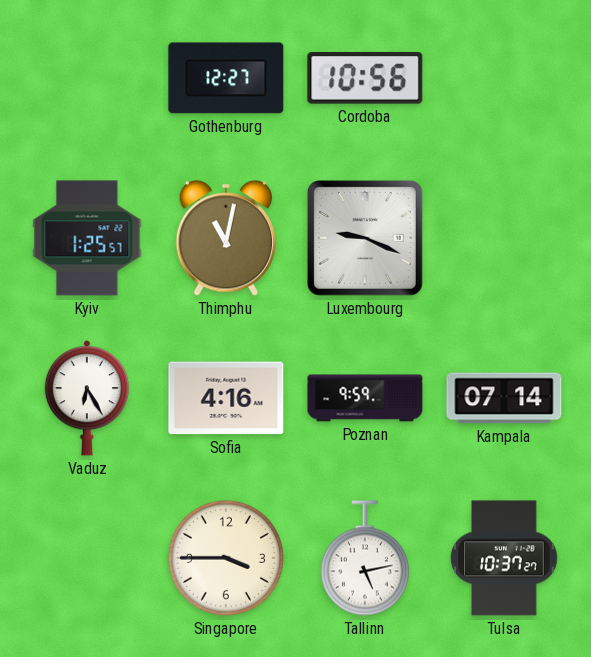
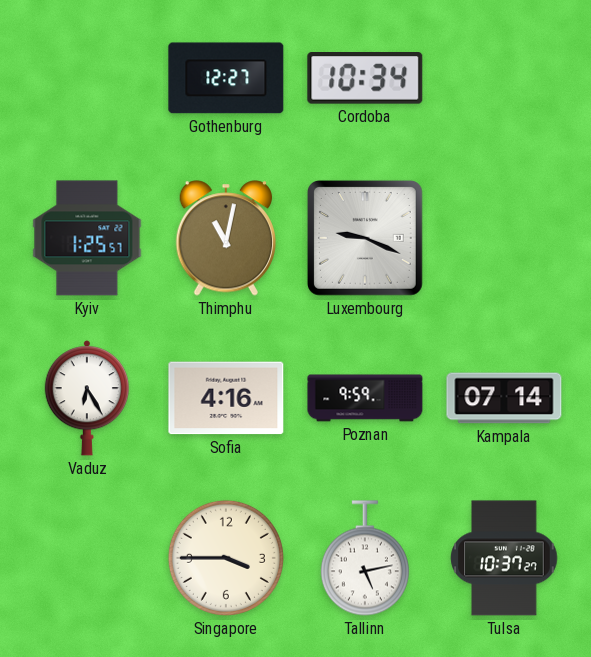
Cordoba: 10:56 -> 10:34
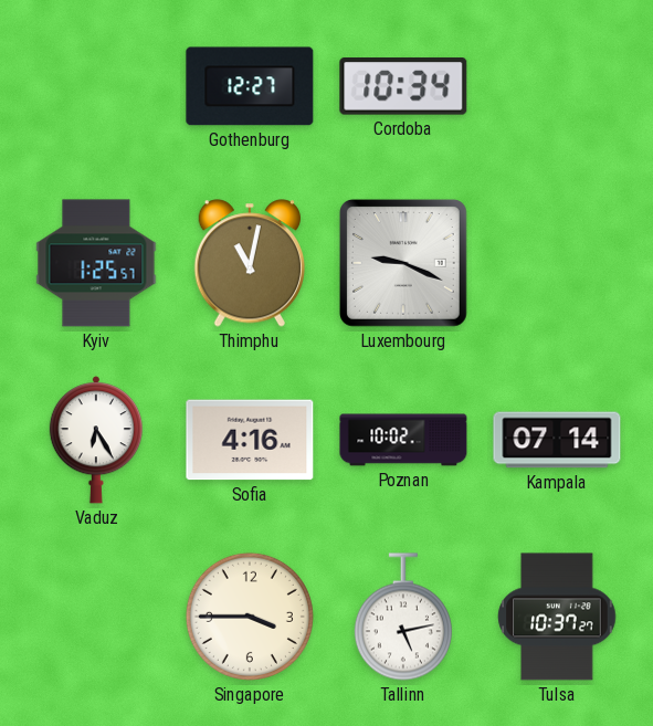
Poznan: 9:59 -> 10:02
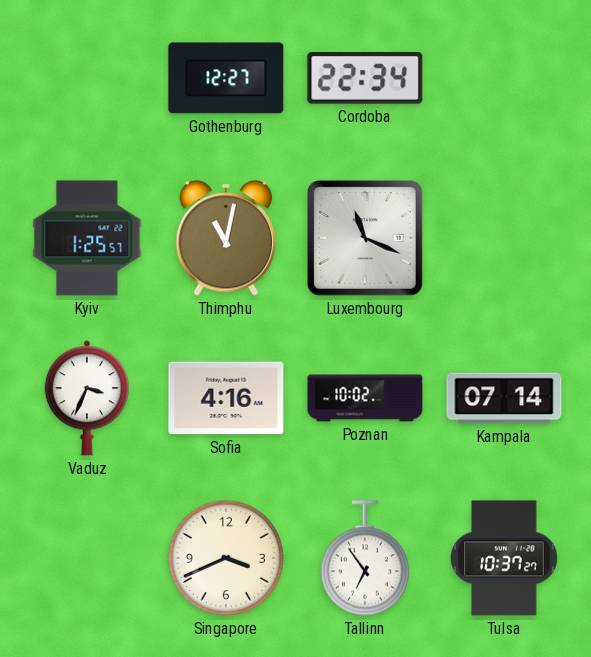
Cordoba: 10:34 -> 22:34
Luxembourg: 9:19 -> 11:19
Vaduz: 6:25 -> 3:34
Singapore: 3:45 -> 3:41
Tallinn: 5:13 -> 6:54
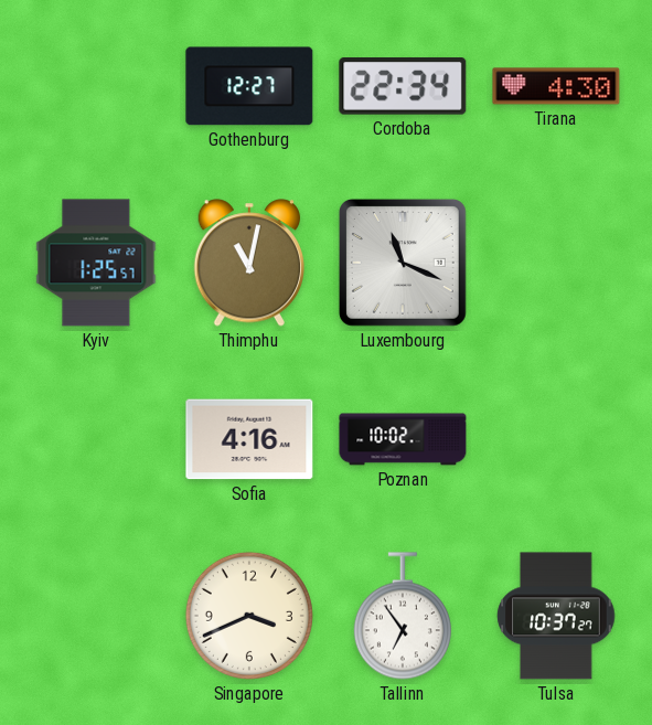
Tirana: none -> 4:30
Vaduz: 3:34 -> none
Kampala: 07:14 -> none
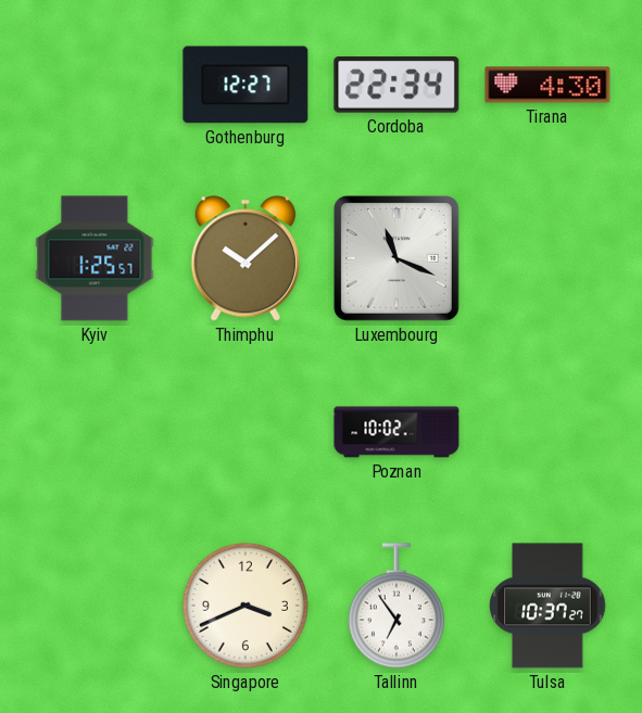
Thimphu: 11:02 -> 10:08
Sofia: 4:16 -> none
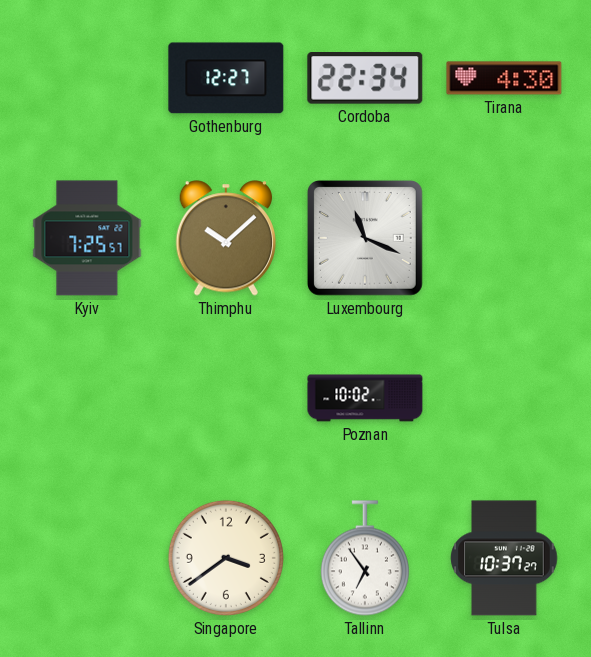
Kyiv: 1:25 -> 7:25
Singapore: 3:41 -> 3:39
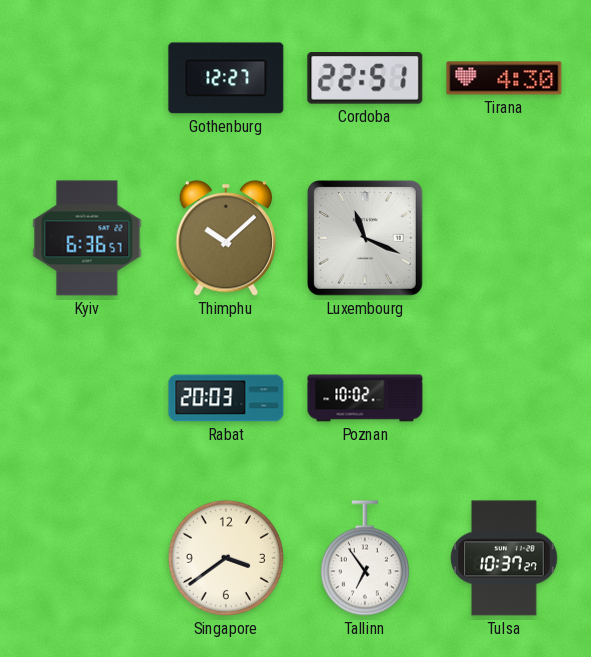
Cordoba: 22:34 -> 22:51
Kyiv: 7:25 -> 6:36
Rabat: none -> 20:03
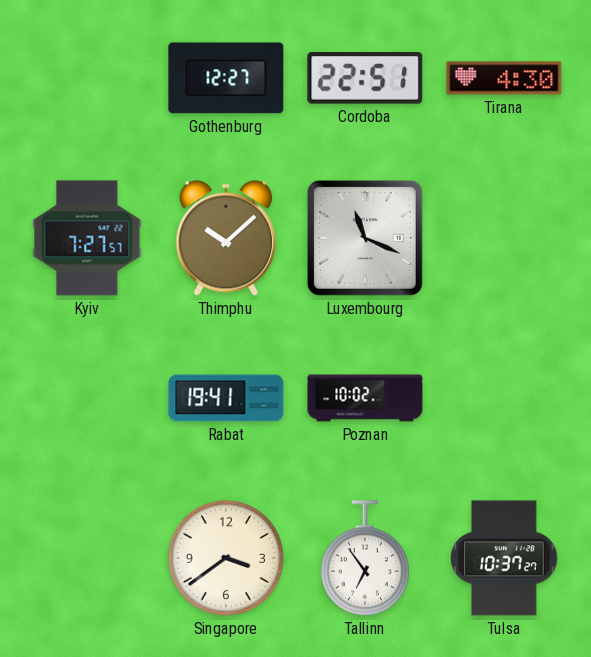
Kyiv: 6:36 -> 7:27
Rabat: 20:03 -> 19:41
